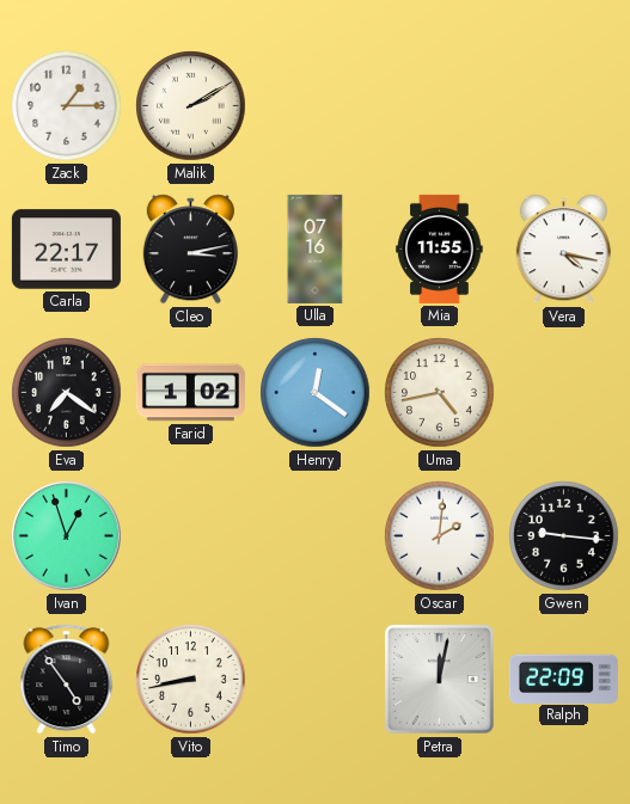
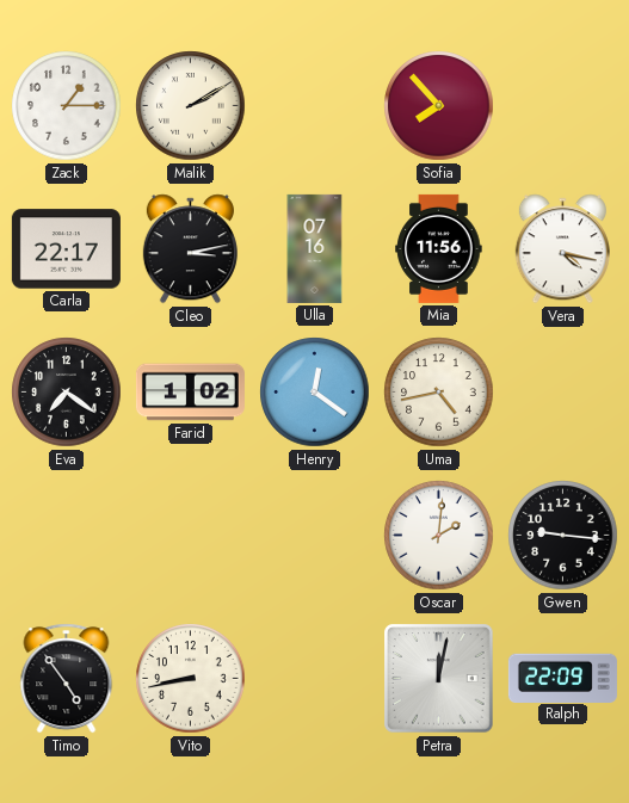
Sofia: none -> 7:53
Mia: 11:55 -> 11:56
Ivan: 12:57 -> none
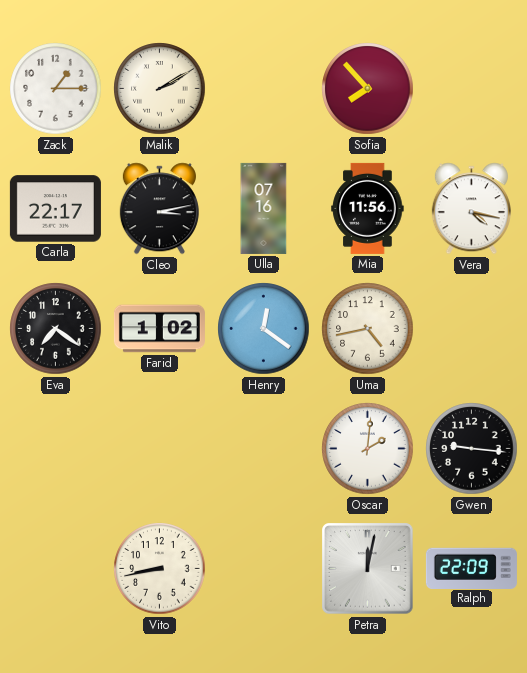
Timo: 4:54 -> none
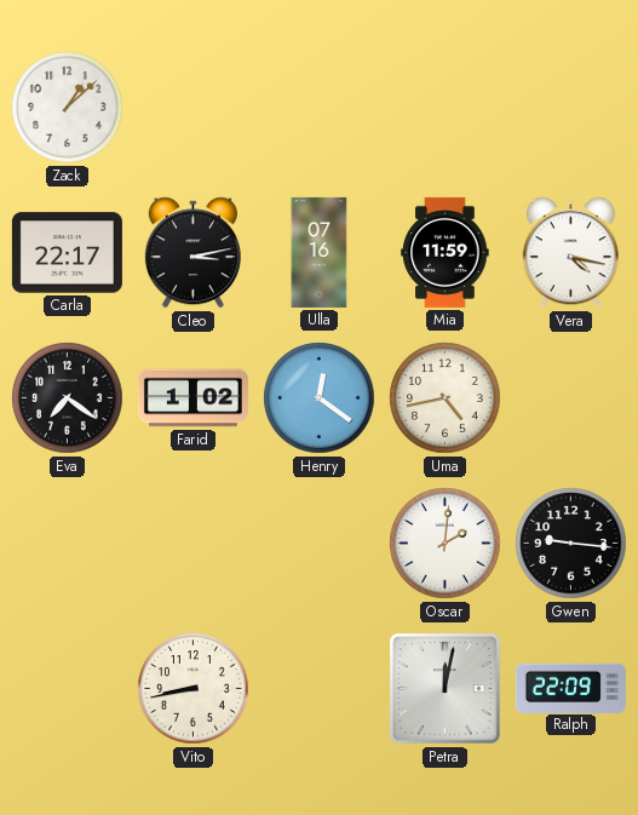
Zack: 1:15 -> 1:08
Malik: 2:10 -> none
Sofia: 7:53 -> none
Mia: 11:56 -> 11:59
